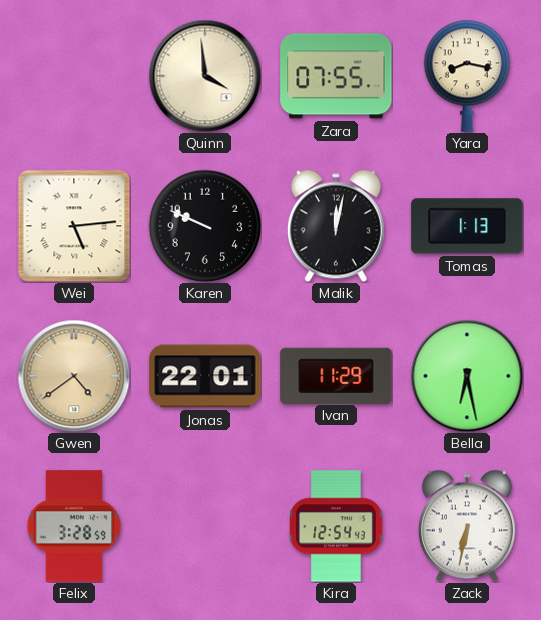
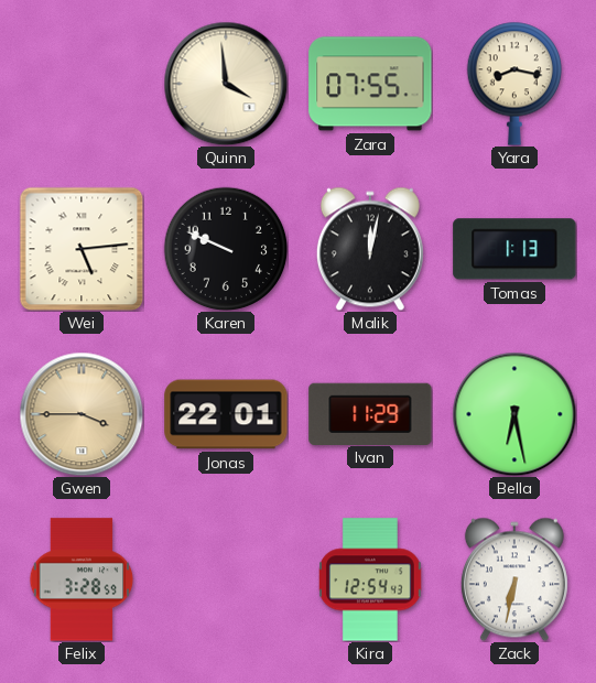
Gwen: 4:39 -> 3:45
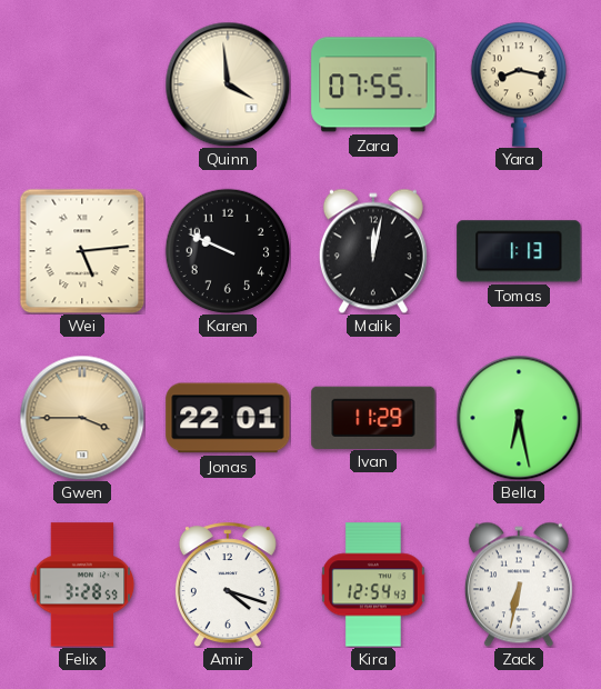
Amir: none -> 4:18
